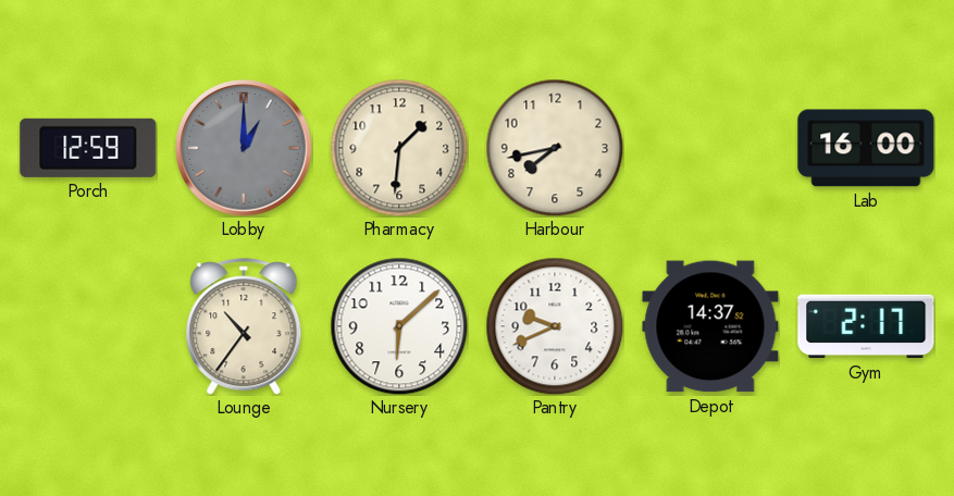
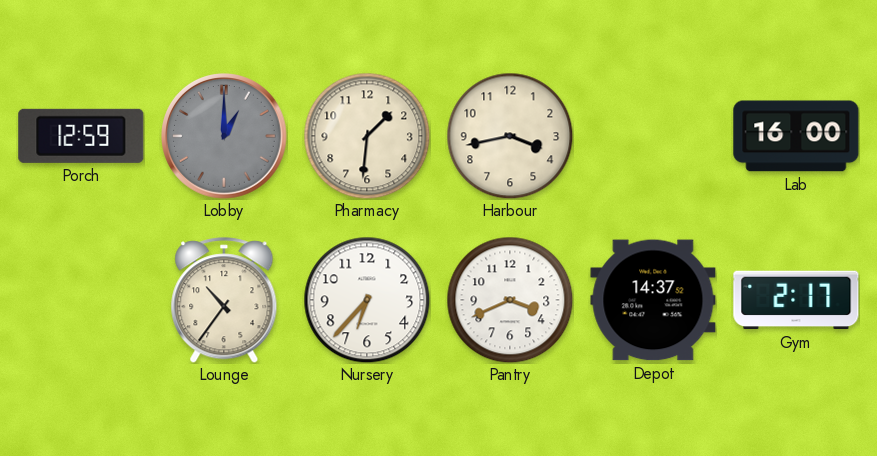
Harbour: 7:43 -> 3:43
Nursery: 6:08 -> 6:37
Pantry: 9:41 -> 3:41
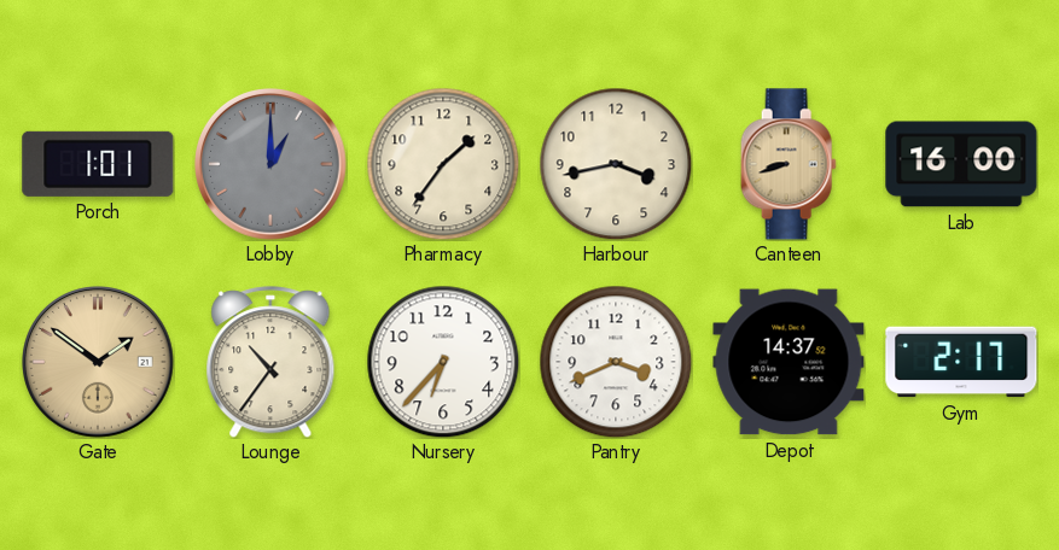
Porch: 12:59 -> 1:01
Pharmacy: 1:31 -> 1:36
Canteen: none -> 8:42
Gate: none -> 1:51
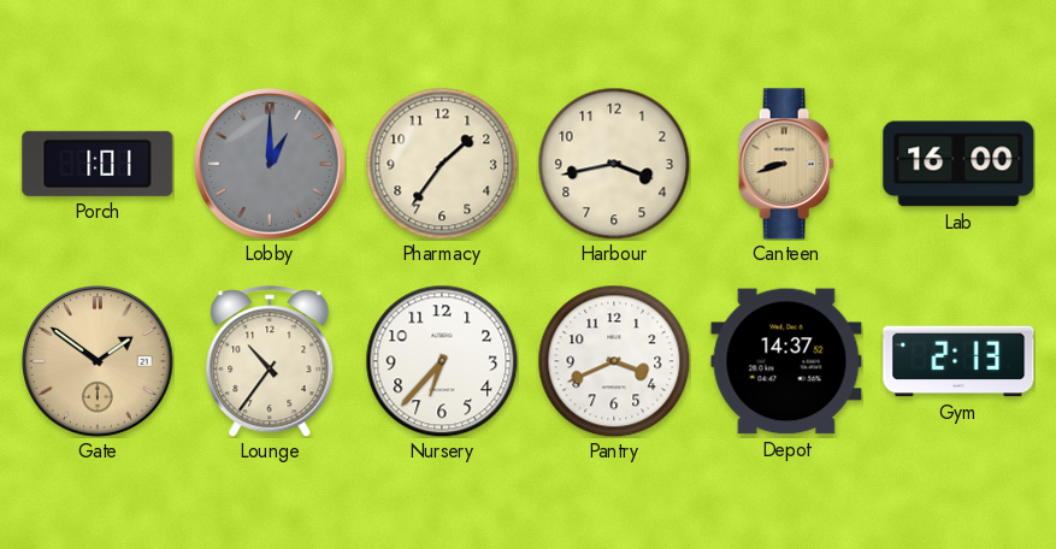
Gym: 2:17 -> 2:13
